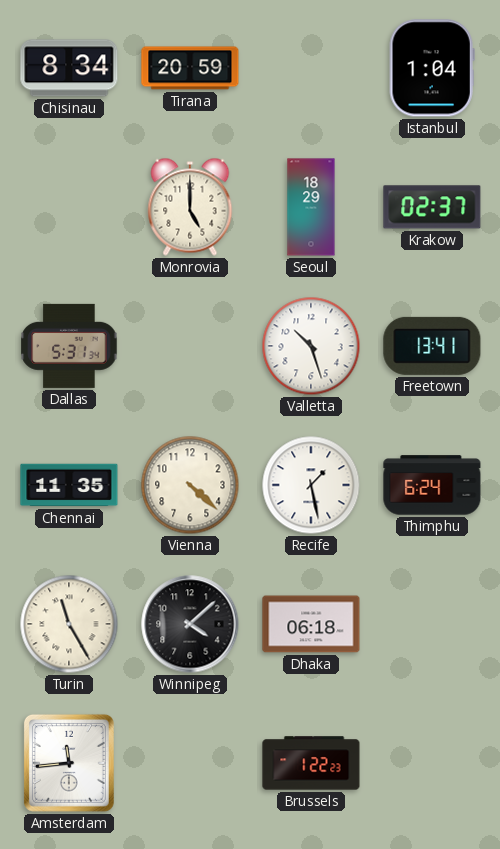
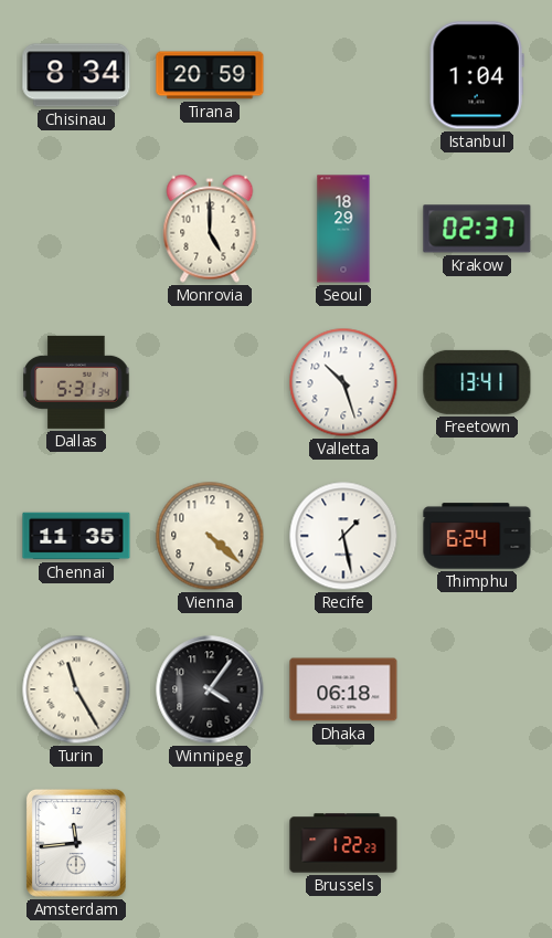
Winnipeg: 4:08 -> 4:06
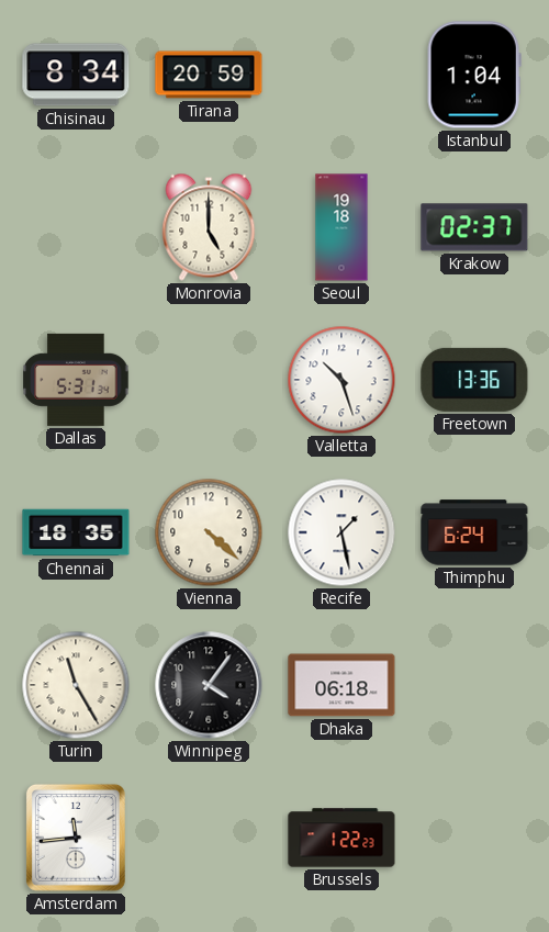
Seoul: 18:29 -> 19:18
Freetown: 13:41 -> 13:36
Chennai: 11:35 -> 18:35
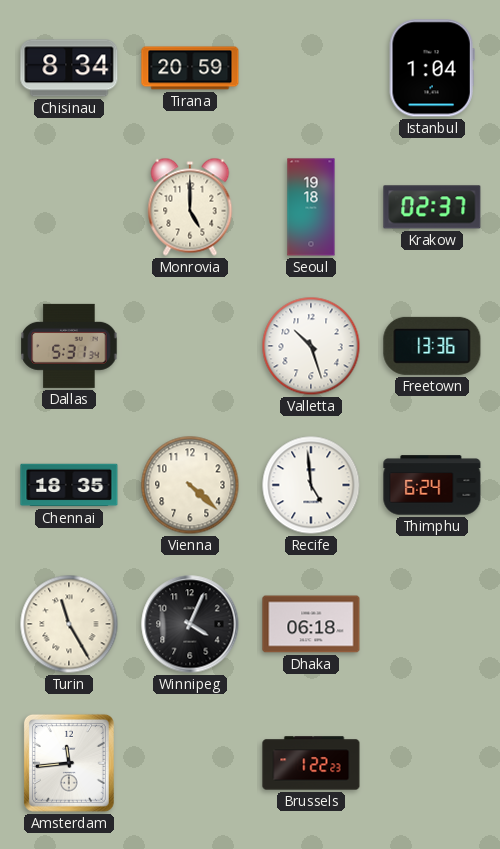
Recife: 1:28 -> 4:59
Winnipeg: 4:06 -> 4:04
